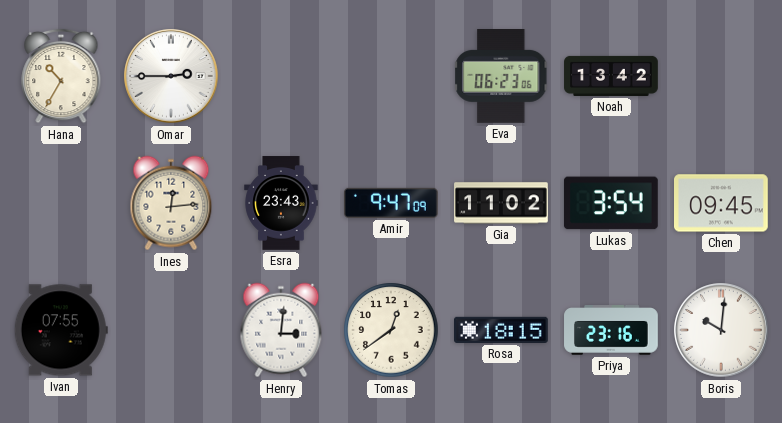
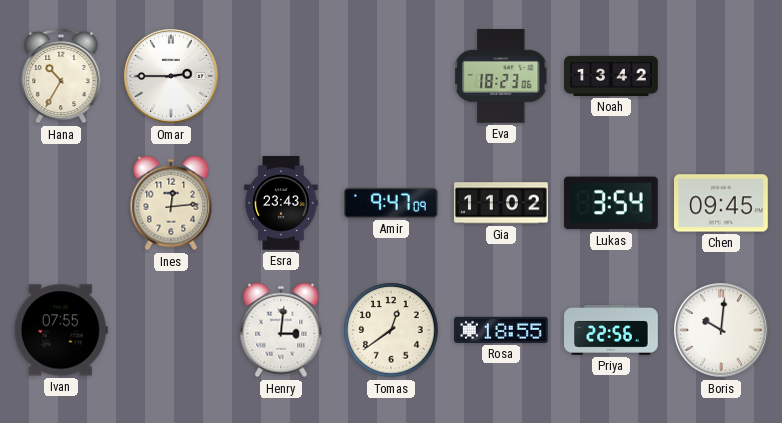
Eva: 06:23 -> 18:23
Rosa: 18:15 -> 18:55
Priya: 23:16 -> 22:56
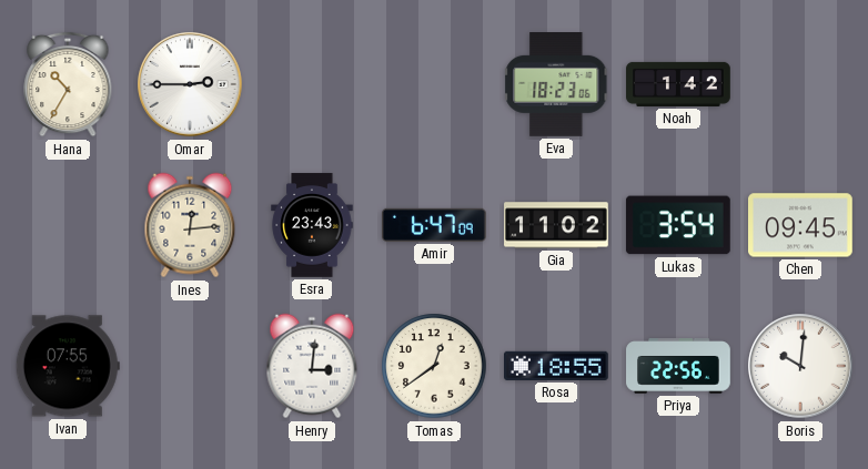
Noah: 13:42 -> 1:42
Amir: 9:47 -> 6:47
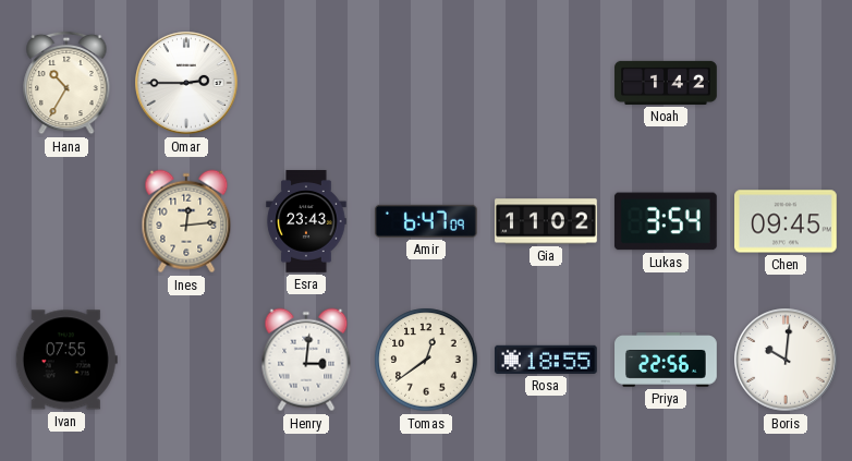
Eva: 18:23 -> none
